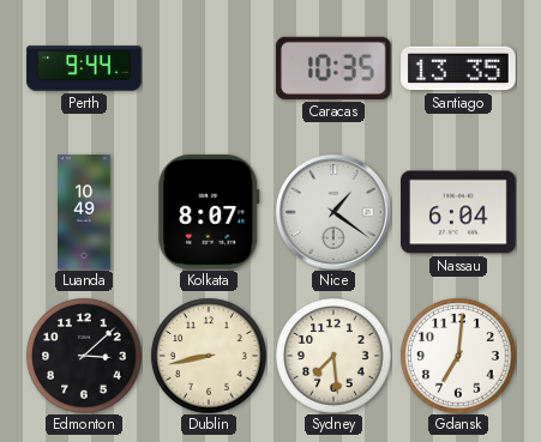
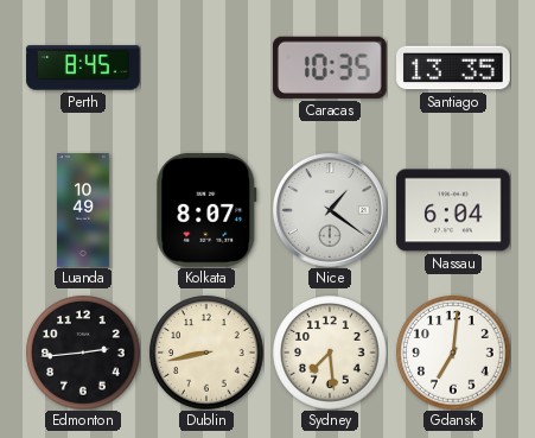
Perth: 9:44 -> 8:45
Edmonton: 3:08 -> 2:44
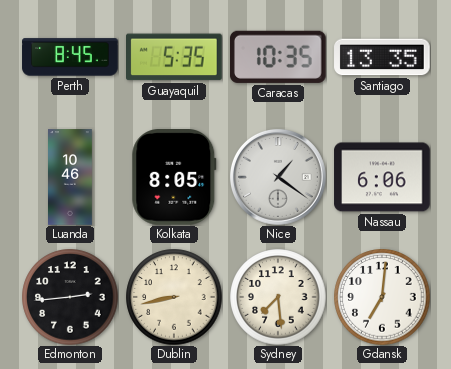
Guayaquil: none -> 5:35
Luanda: 10:49 -> 10:46
Kolkata: 8:07 -> 8:05
Nassau: 6:04 -> 6:06
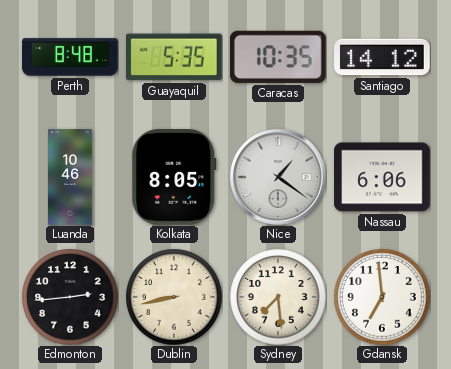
Perth: 8:45 -> 8:48
Santiago: 13:35 -> 14:12
Gdansk: 7:01 -> 6:59
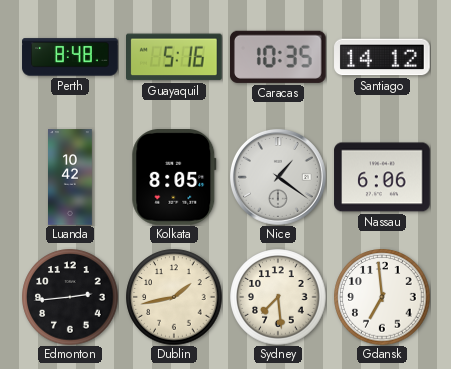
Guayaquil: 5:35 -> 5:16
Luanda: 10:46 -> 10:42
Dublin: 8:43 -> 1:43
